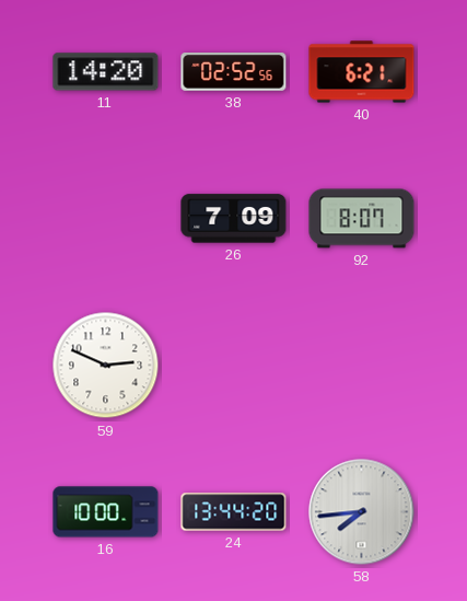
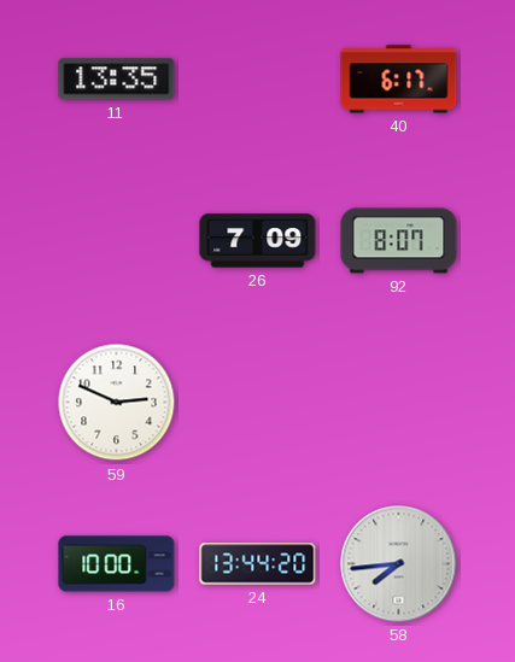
11: 14:20 -> 13:35
38: 02:52 -> none
40: 6:21 -> 6:17
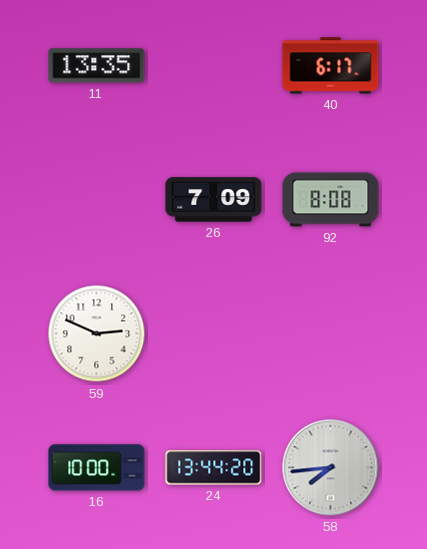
92: 8:07 -> 8:08
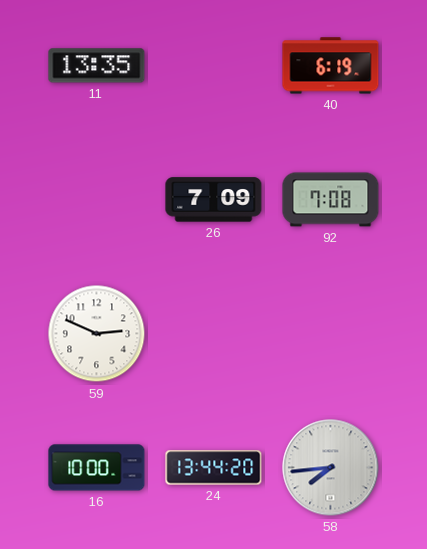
40: 6:17 -> 6:19
92: 8:08 -> 7:08
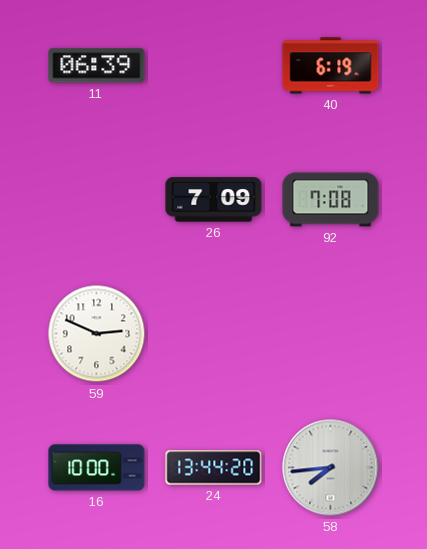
11: 13:35 -> 06:39
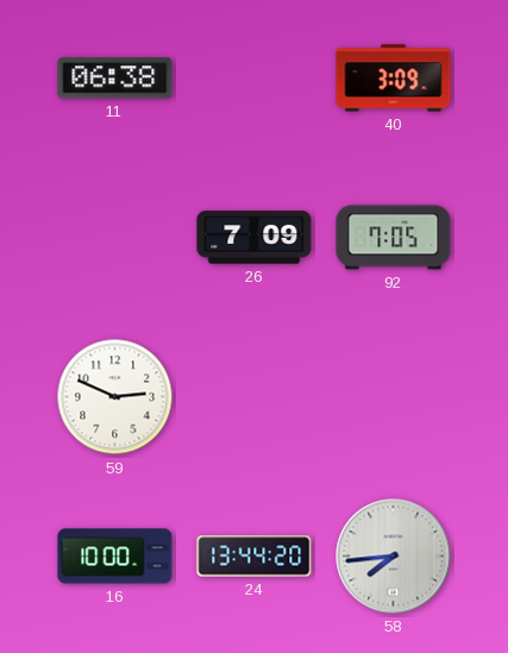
11: 06:39 -> 06:38
40: 6:19 -> 3:09
92: 7:08 -> 7:05
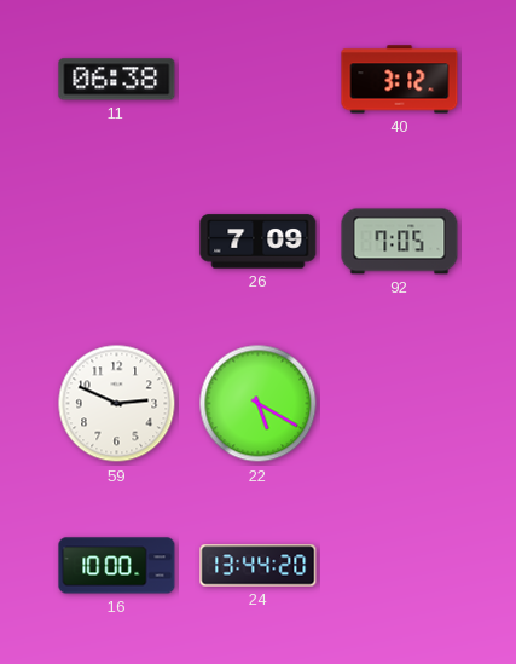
40: 3:09 -> 3:12
22: none -> 5:20
58: 7:44 -> none
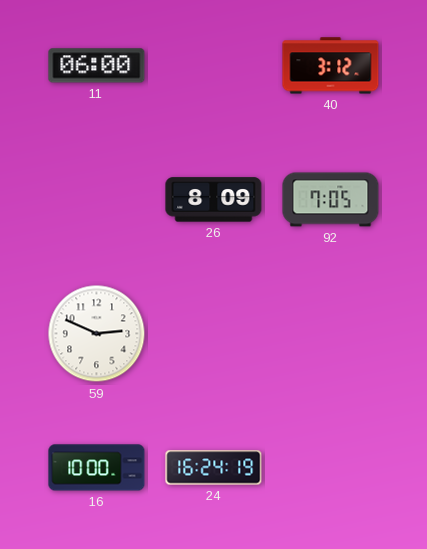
11: 06:38 -> 06:00
26: 7:09 -> 8:09
22: 5:20 -> none
24: 13:44 -> 16:24
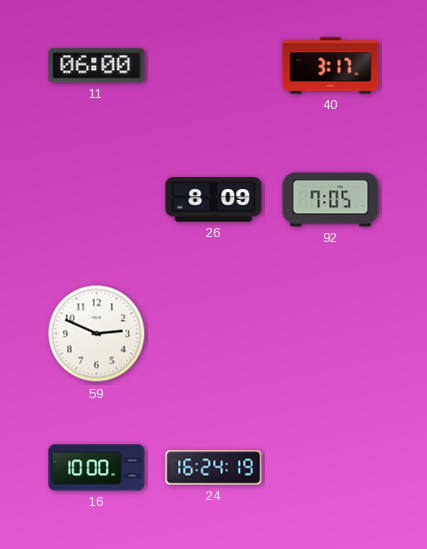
40: 3:12 -> 3:17
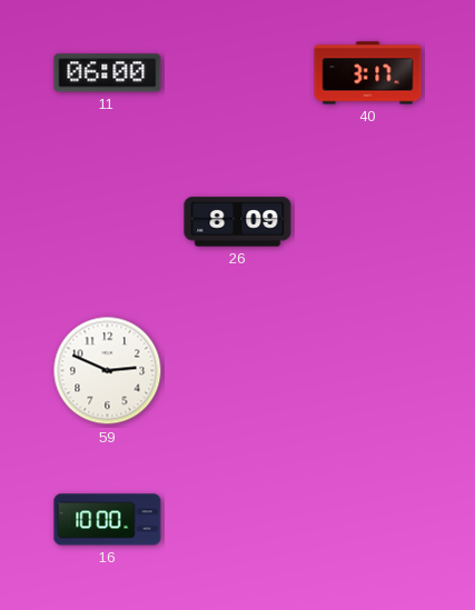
92: 7:05 -> none
24: 16:24 -> none
